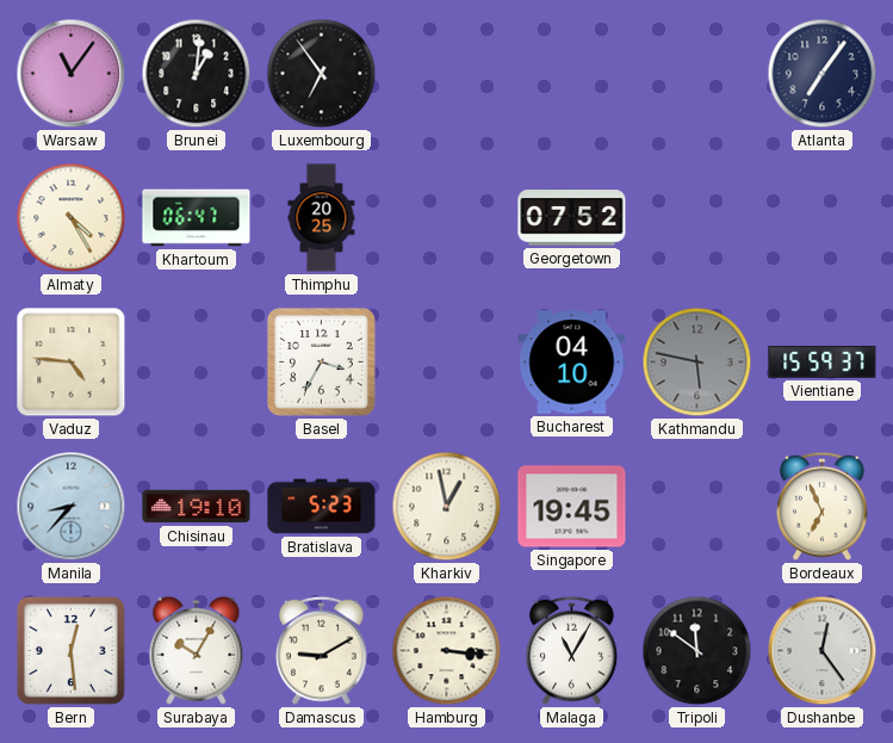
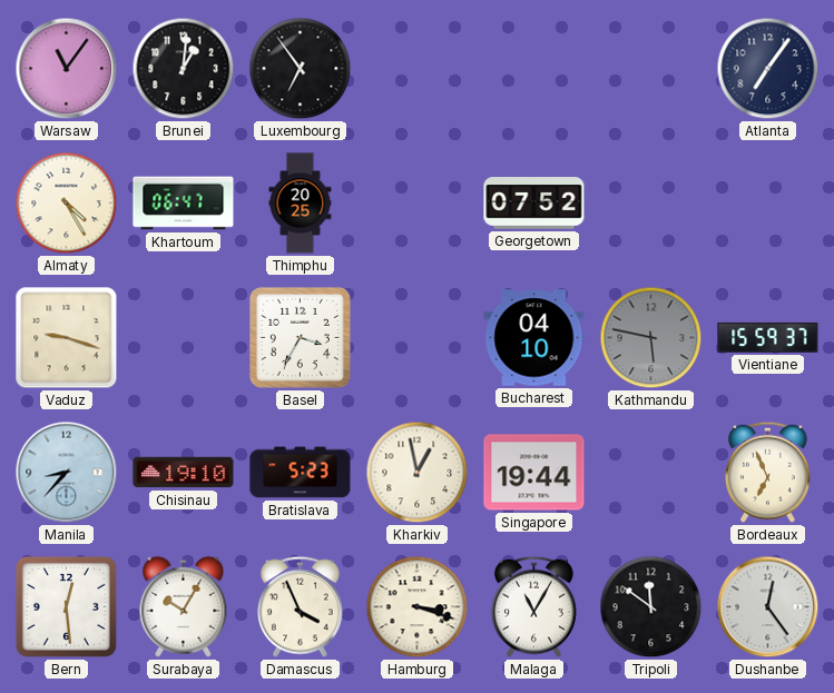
Vaduz: 4:46 -> 9:18
Singapore: 19:45 -> 19:44
Damascus: 9:10 -> 3:56
Hamburg: 3:16 -> 3:18
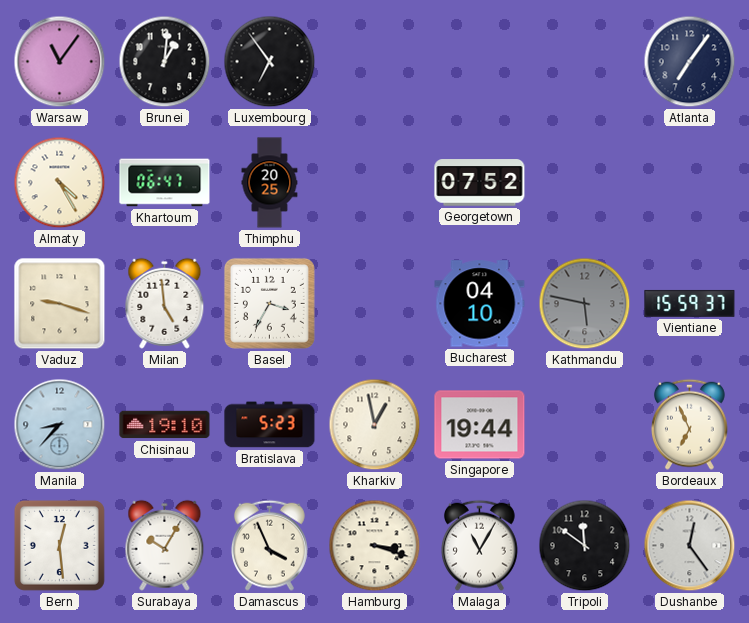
Milan: none -> 4:59
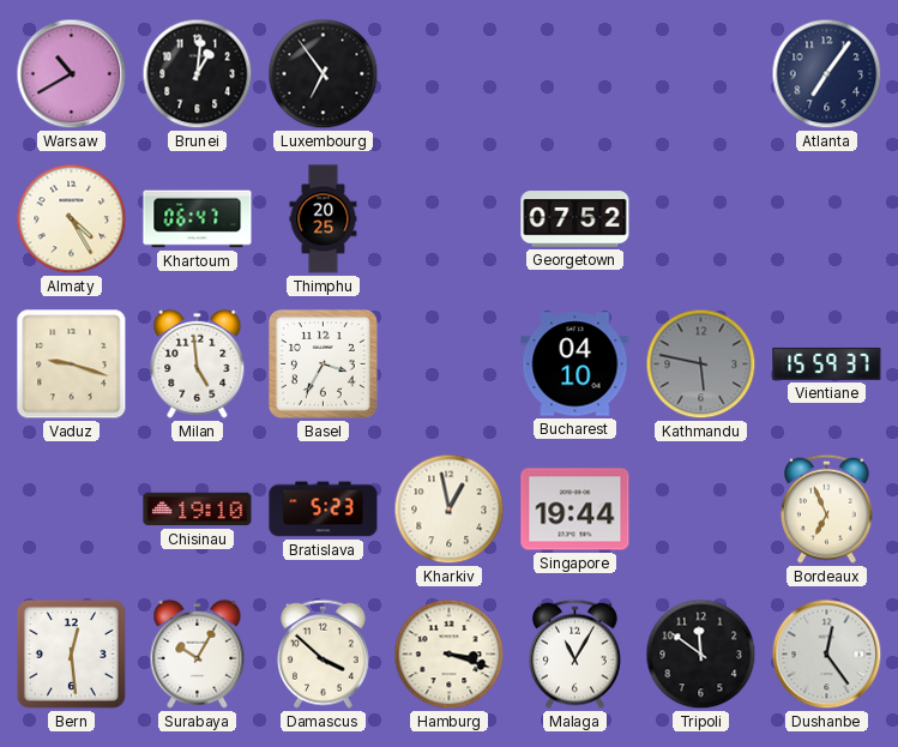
Warsaw: 11:06 -> 10:40
Manila: 8:37 -> none
Damascus: 3:56 -> 3:52
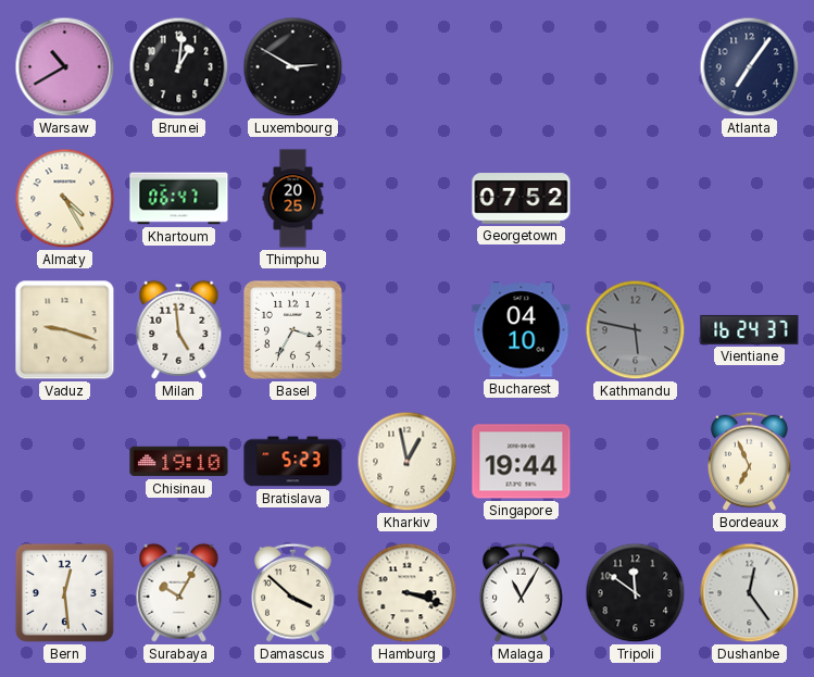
Luxembourg: 6:54 -> 2:50
Vientiane: 15:59 -> 16:24
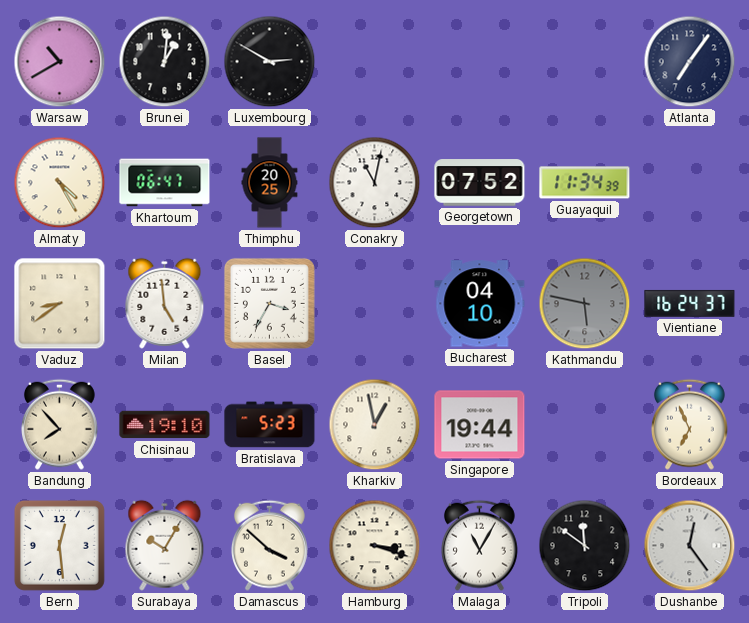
Conakry: none -> 11:02
Guayaquil: none -> 11:34
Vaduz: 9:18 -> 8:39
Bandung: none -> 7:53
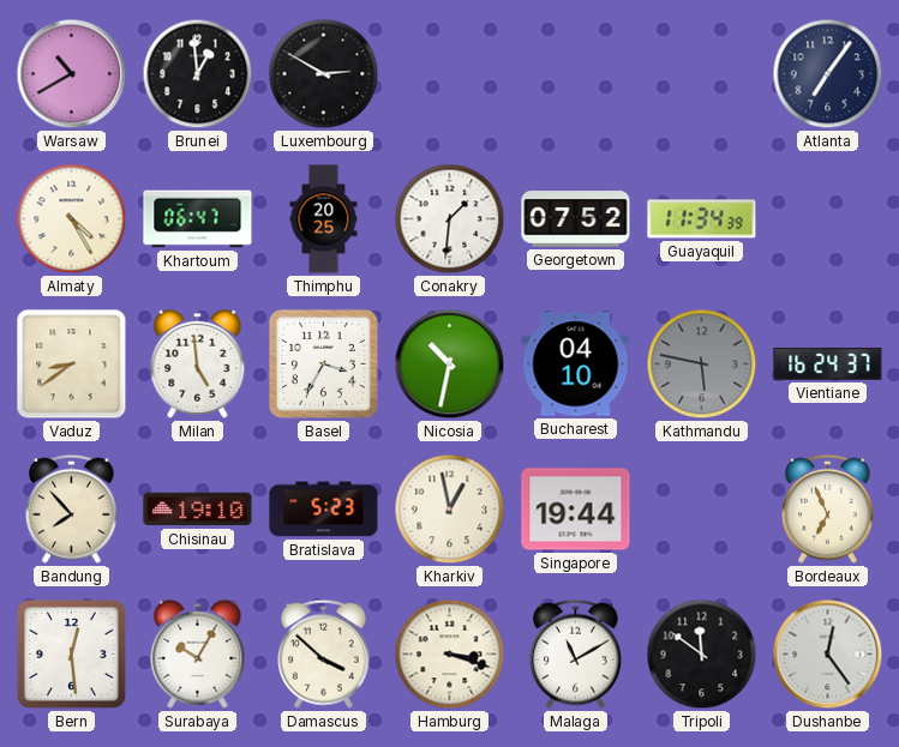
Brunei: 1:01 -> 12:59
Conakry: 11:02 -> 1:31
Nicosia: none -> 10:32
Malaga: 11:05 -> 11:10
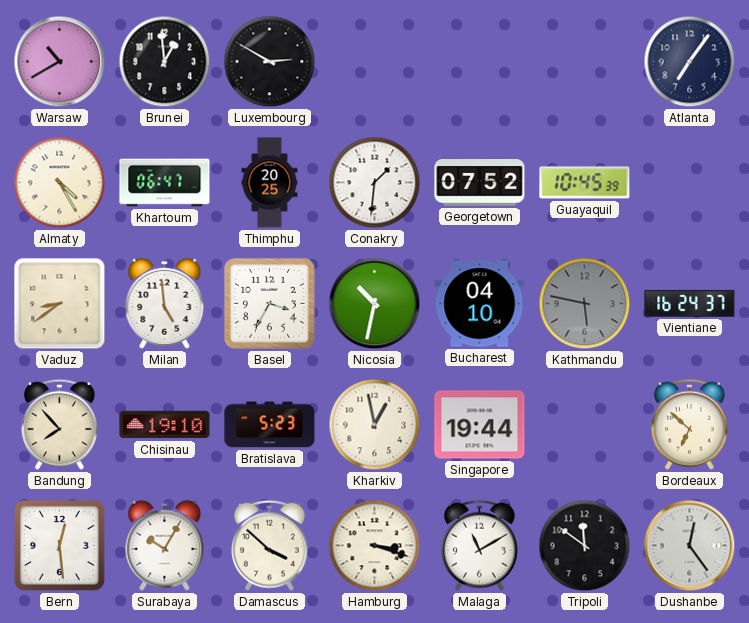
Guayaquil: 11:34 -> 10:45
Bordeaux: 6:56 -> 6:52
